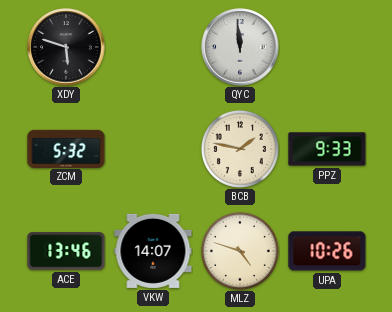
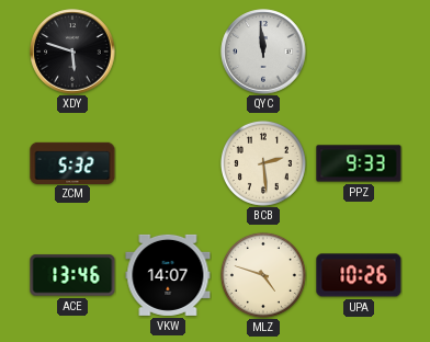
BCB: 1:47 -> 2:29
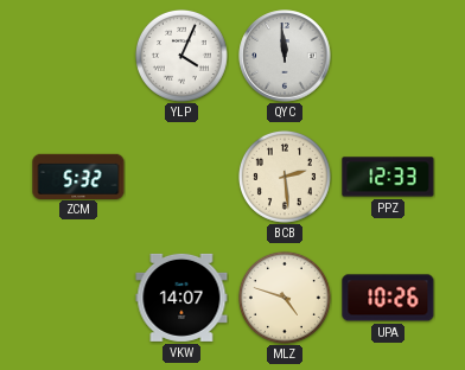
XDY: 5:48 -> none
YLP: none -> 4:04
PPZ: 9:33 -> 12:33
ACE: 13:46 -> none
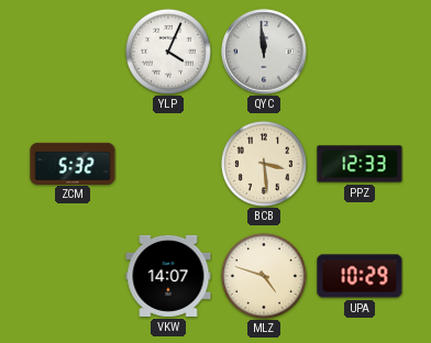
BCB: 2:29 -> 3:29
UPA: 10:26 -> 10:29
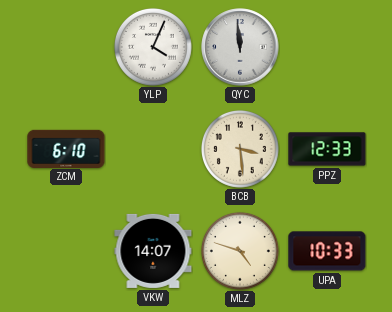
ZCM: 5:32 -> 6:10
UPA: 10:29 -> 10:33
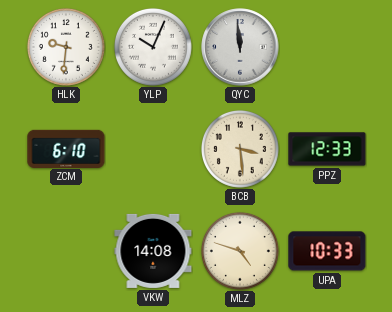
HLK: none -> 9:31
YLP: 4:04 -> 10:04
VKW: 14:07 -> 14:08
